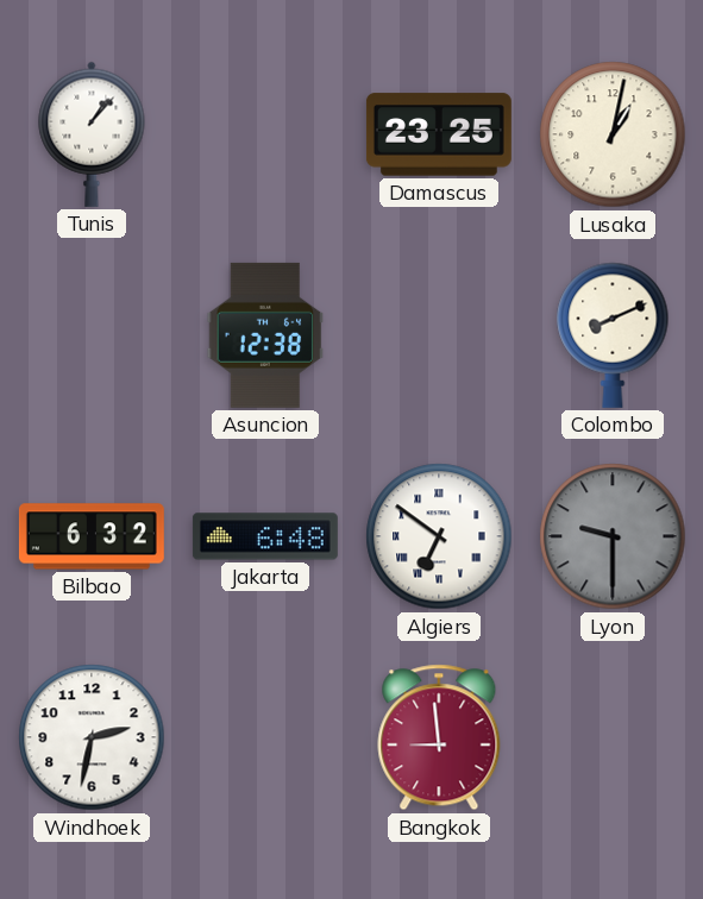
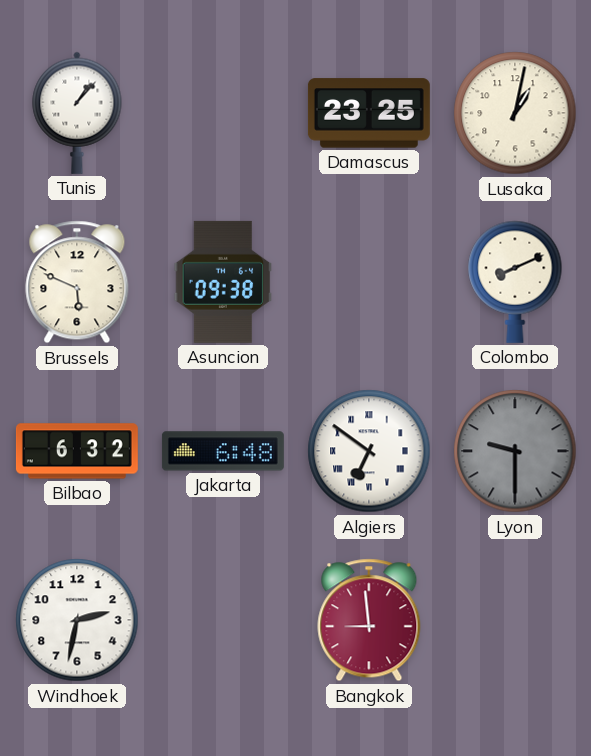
Brussels: none -> 5:49
Asuncion: 12:38 -> 09:38
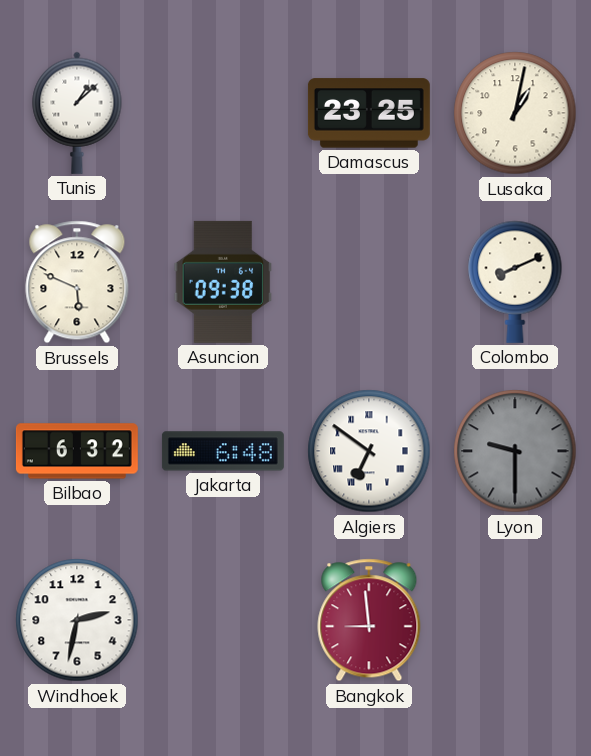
Tunis: 1:07 -> 1:08
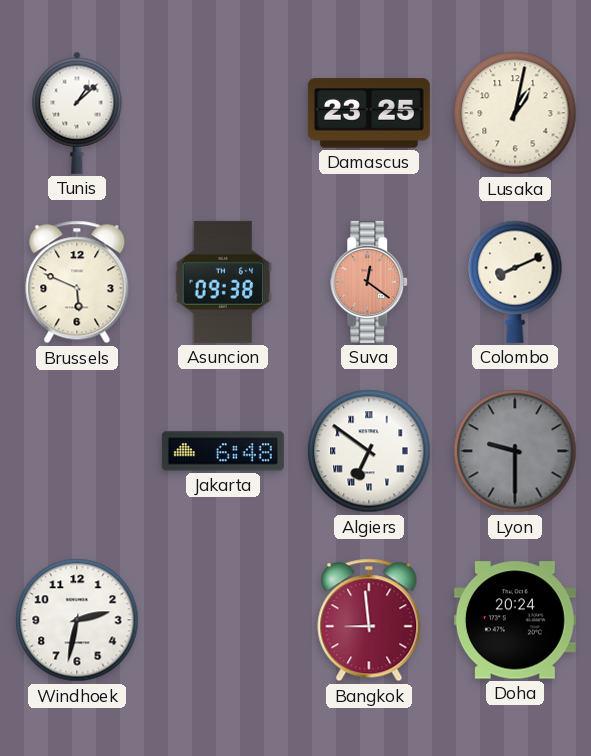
Suva: none -> 12:21
Bilbao: 6:32 -> none
Doha: none -> 20:24
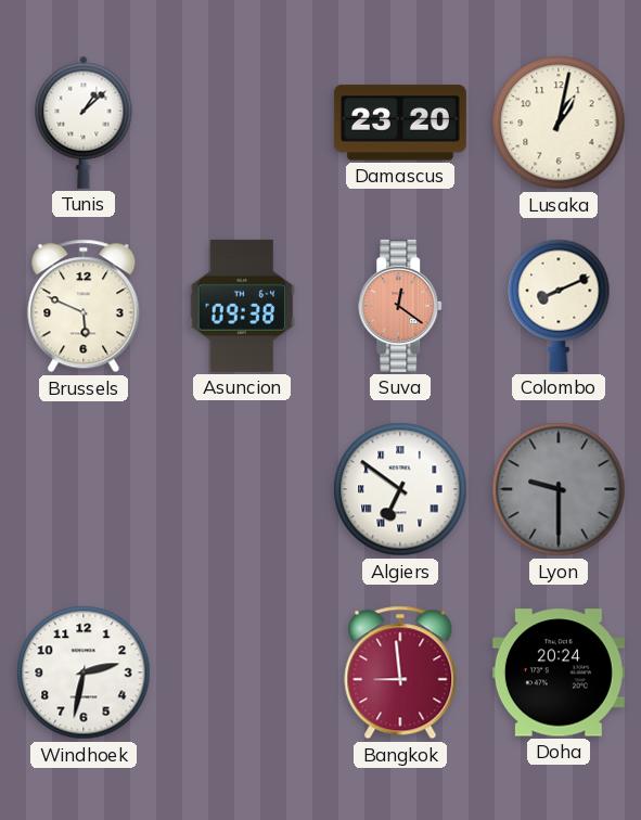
Damascus: 23:25 -> 23:20
Jakarta: 6:48 -> none
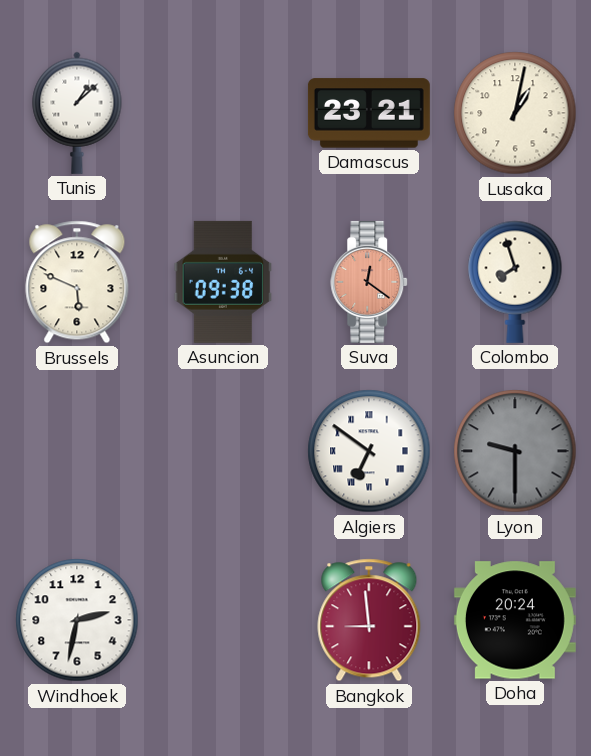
Damascus: 23:20 -> 23:21
Colombo: 8:11 -> 7:57
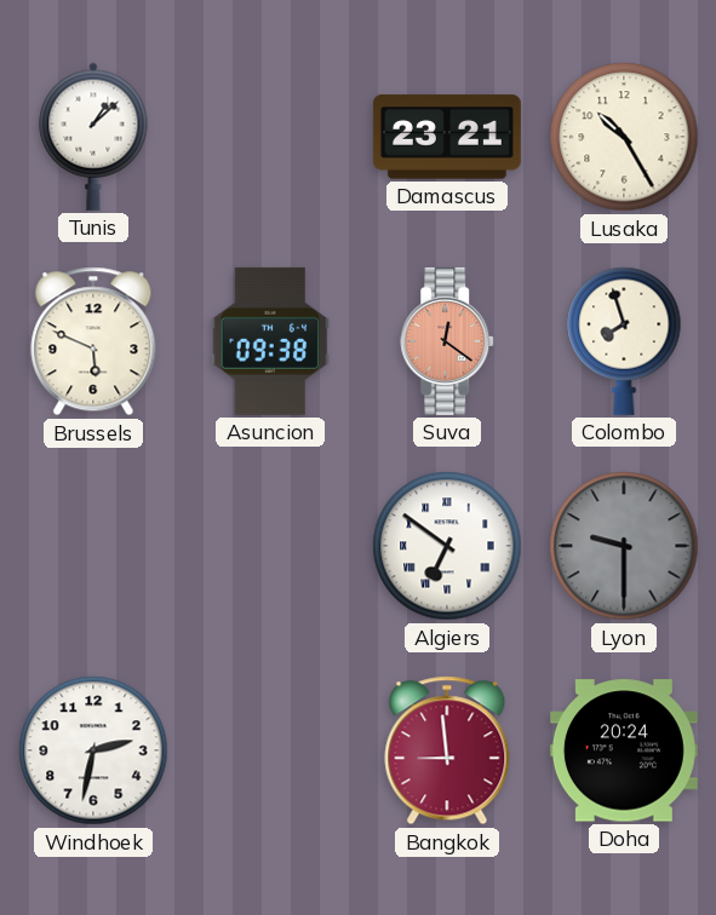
Lusaka: 1:02 -> 10:25
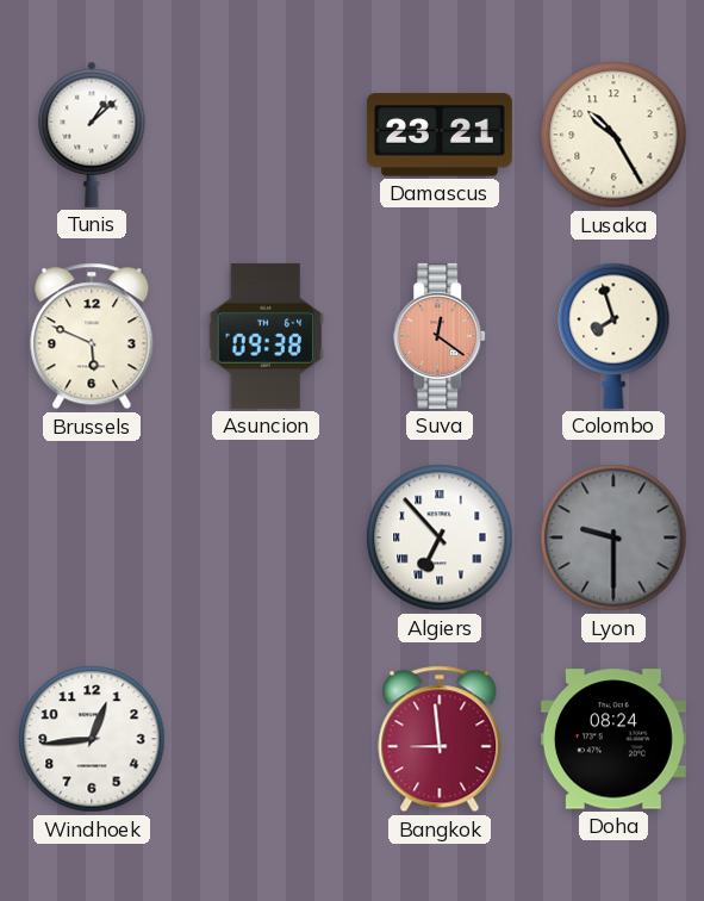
Algiers: 6:51 -> 6:53
Windhoek: 2:32 -> 12:44
Doha: 20:24 -> 08:24
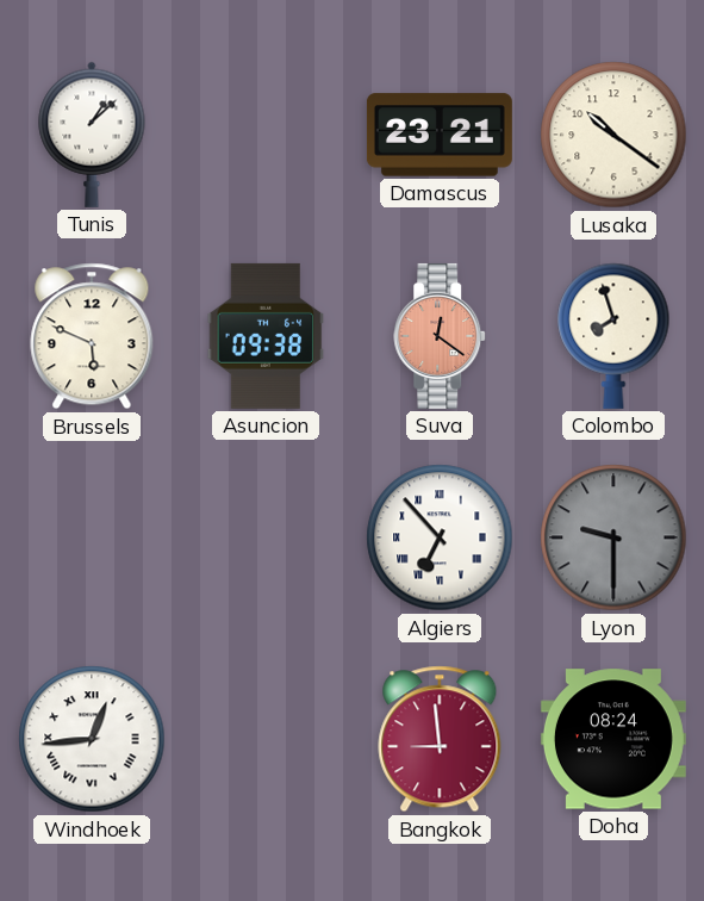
Lusaka: 10:25 -> 10:21
Windhoek numerals: Arabic -> Roman
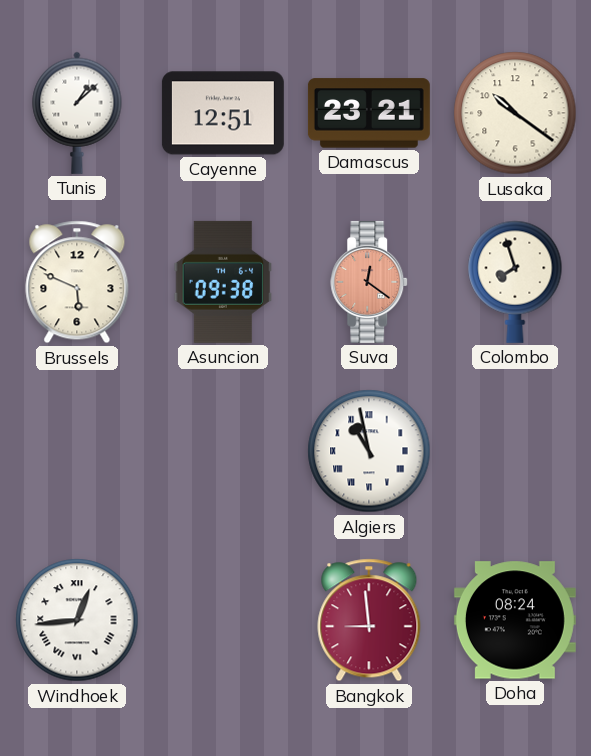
Cayenne: none -> 12:51
Algiers: 6:53 -> 10:58
Lyon: 9:30 -> none
